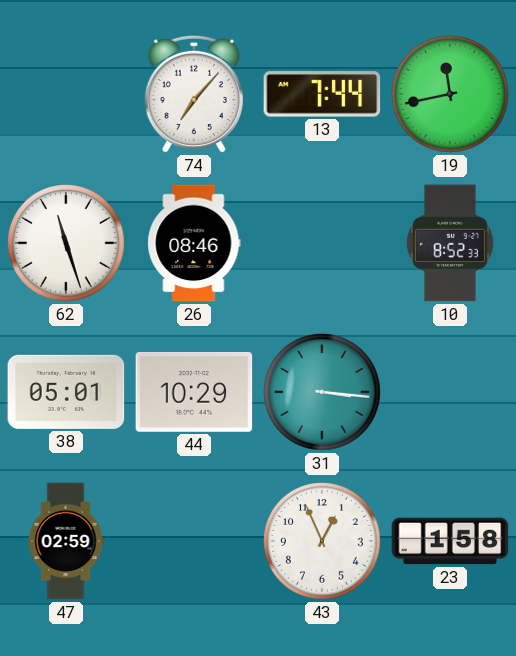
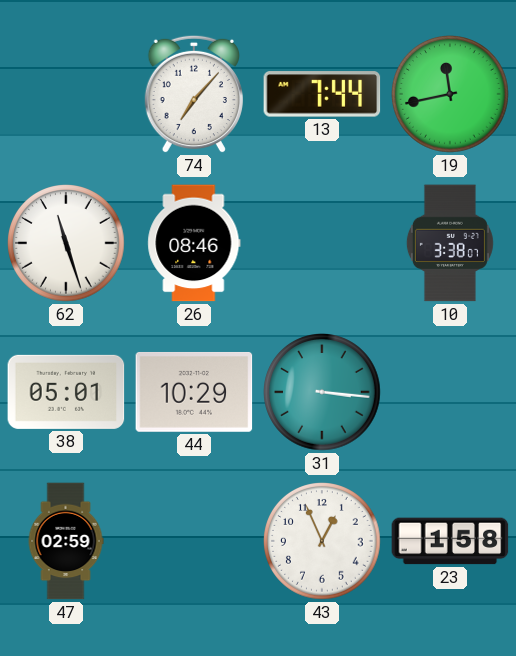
10: 8:52 -> 3:38
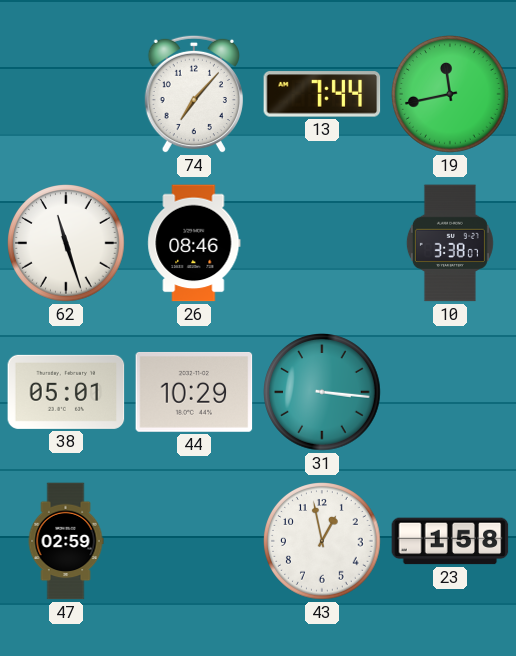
43: 12:56 -> 12:58
